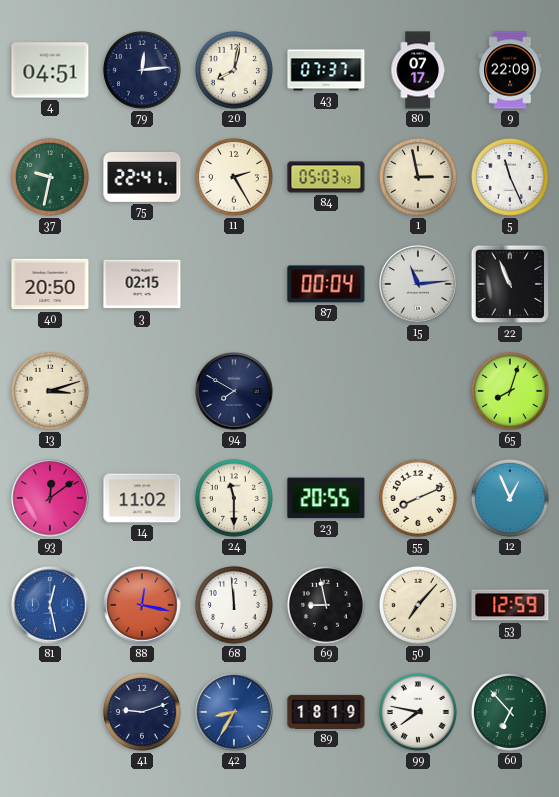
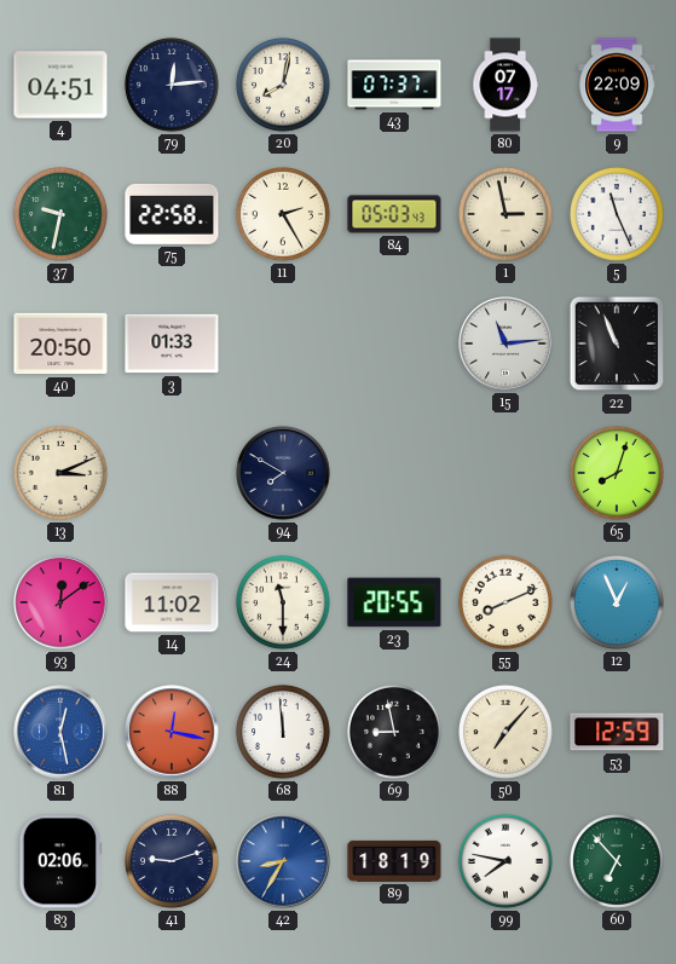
75: 22:41 -> 22:58
3: 02:15 -> 01:33
87: 00:04 -> none
13: 3:12 -> 3:11
83: none -> 02:06
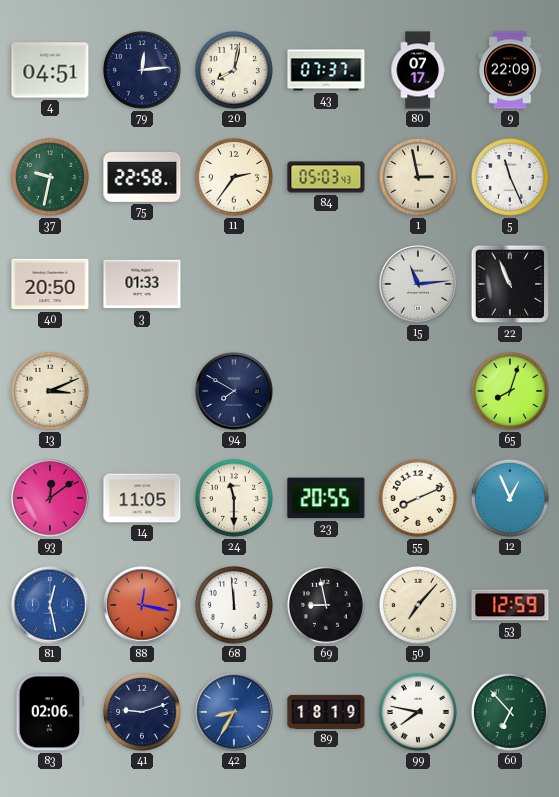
11: 2:25 -> 2:36
14: 11:02 -> 11:05
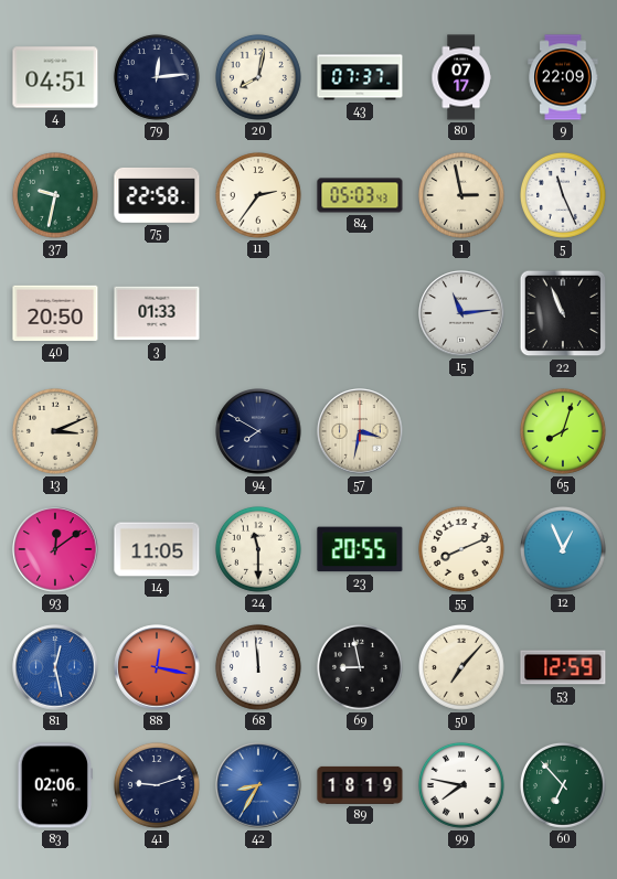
57: none -> 3:32
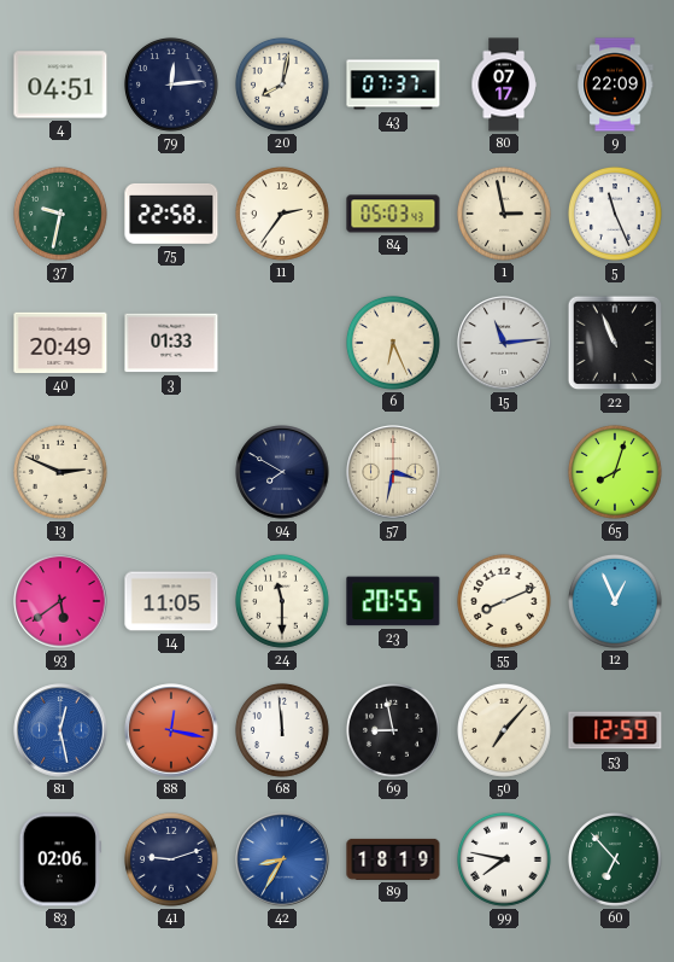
40: 20:50 -> 20:49
6: none -> 6:26
13: 3:11 -> 2:49
93: 12:09 -> 5:39
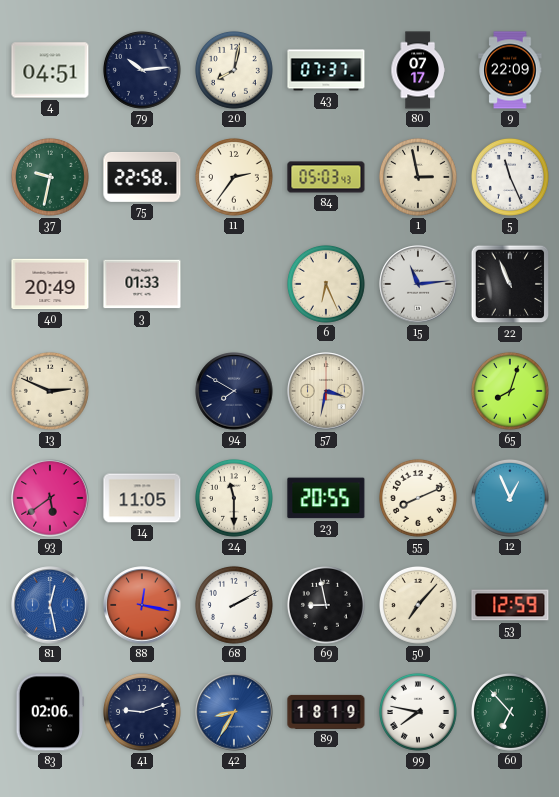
79: 12:14 -> 10:14
68: 11:59 -> 2:10
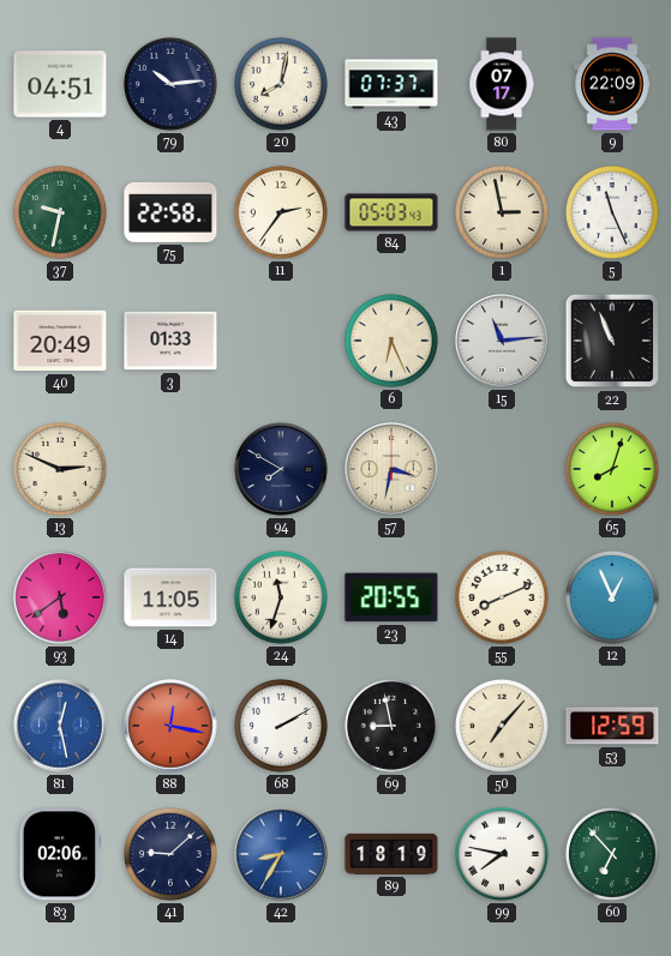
24: 11:30 -> 11:33
41: 9:12 -> 9:08
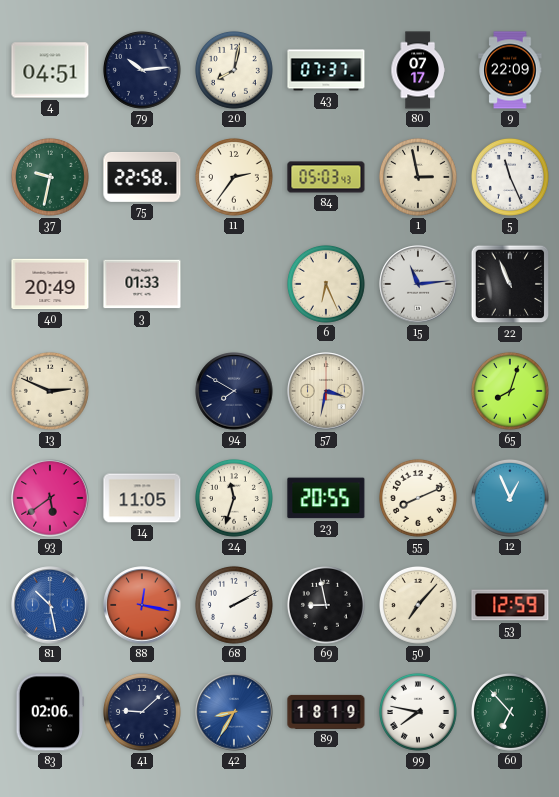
81: 12:28 -> 10:28
